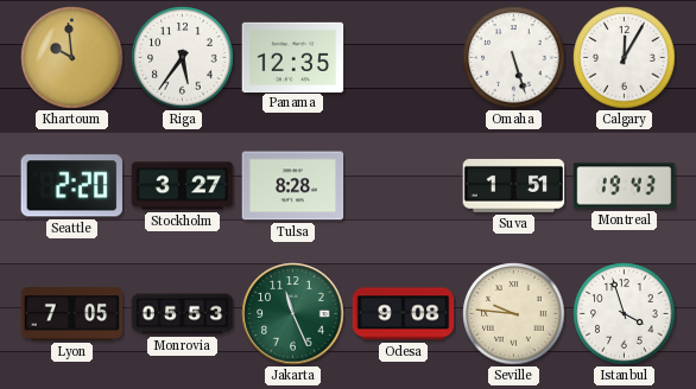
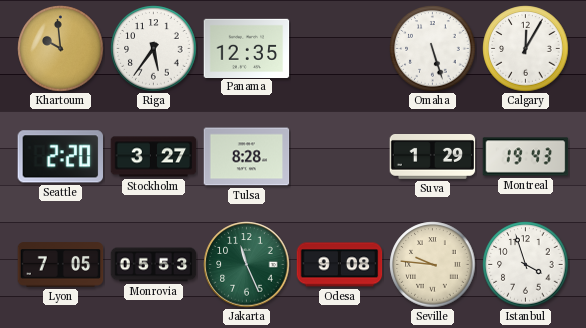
Suva: 1:51 -> 1:29
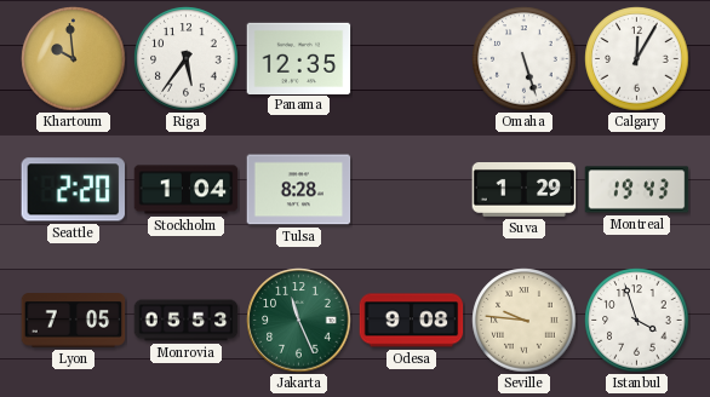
Stockholm: 3:27 -> 1:04
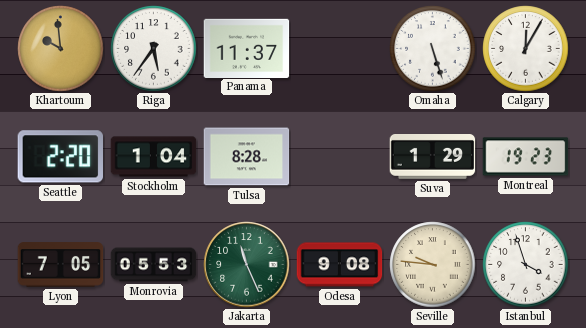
Panama: 12:35 -> 11:37
Montreal: 19:43 -> 19:23
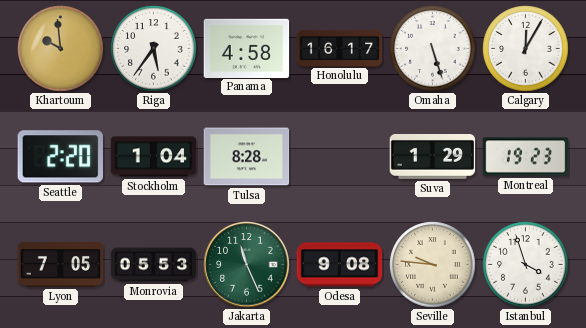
Panama: 11:37 -> 4:58
Honolulu: none -> 16:17
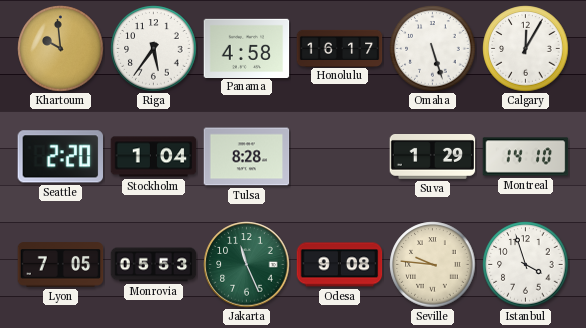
Montreal: 19:23 -> 14:10
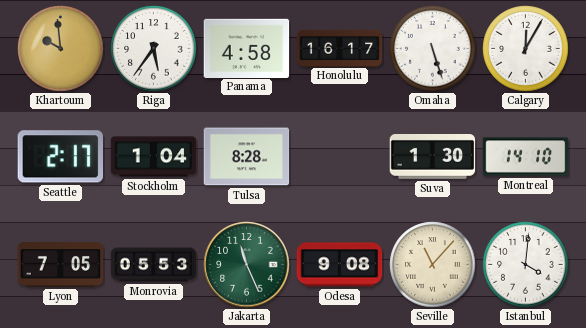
Seattle: 2:20 -> 2:17
Suva: 1:29 -> 1:30
Seville: 9:46 -> 11:07
Istanbul: 3:57 -> 4:01
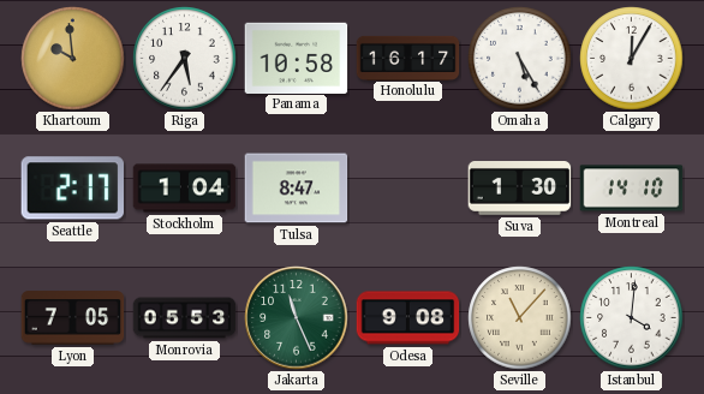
Panama: 4:58 -> 10:58
Omaha: 5:27 -> 5:25
Tulsa: 8:28 -> 8:47
